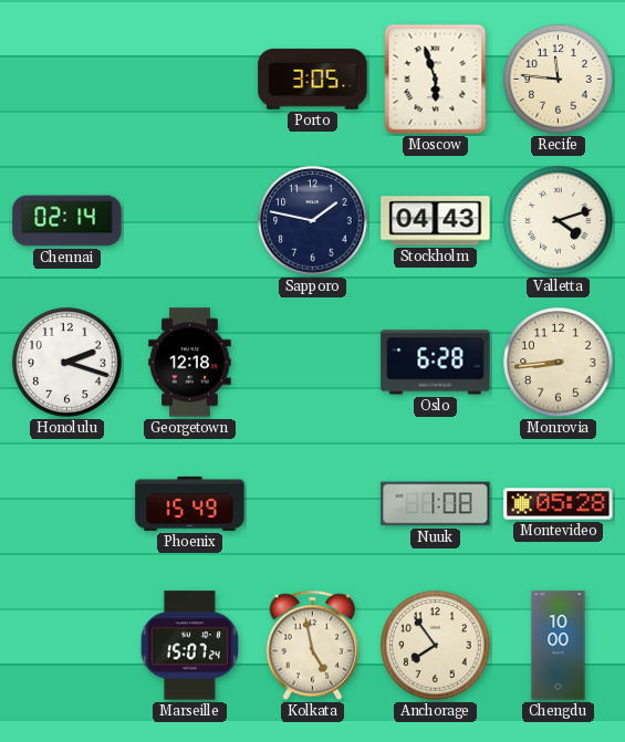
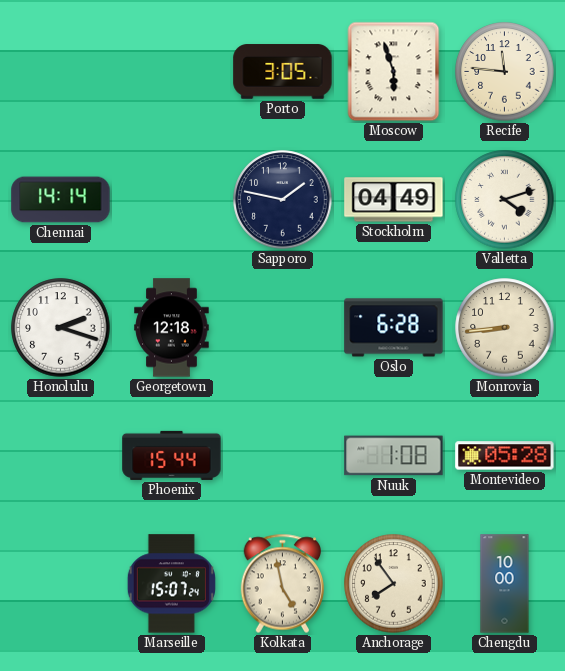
Chennai: 02:14 -> 14:14
Stockholm: 04:43 -> 04:49
Phoenix: 15:49 -> 15:44
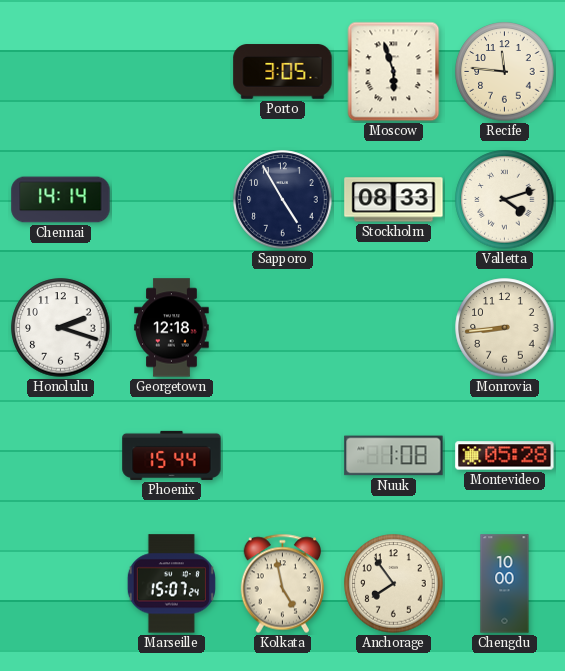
Sapporo: 1:47 -> 4:55
Stockholm: 04:49 -> 08:33
Oslo: 6:28 -> none
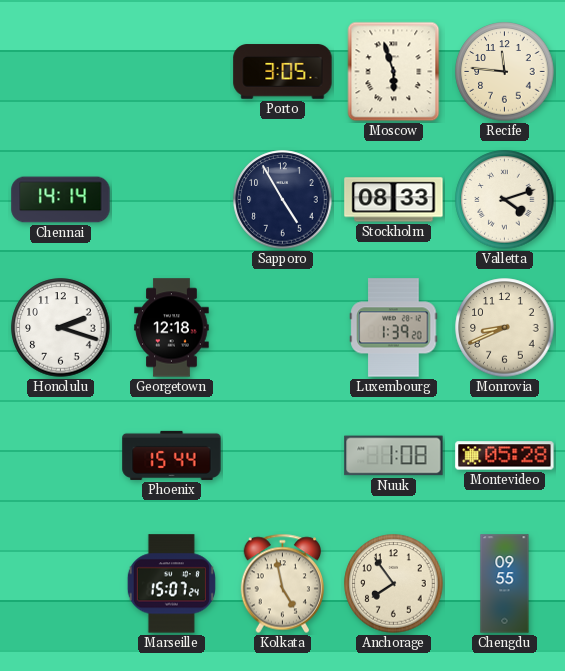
Luxembourg: none -> 1:39
Monrovia: 8:44 -> 8:41
Chengdu: 10:00 -> 09:55
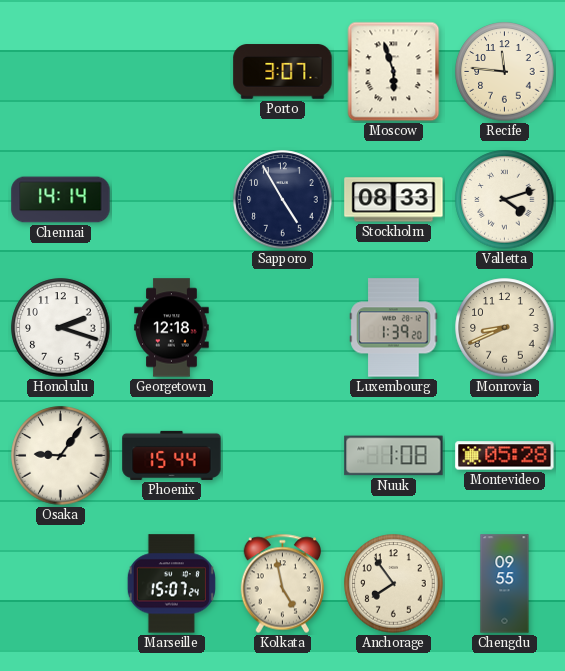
Porto: 3:05 -> 3:07
Osaka: none -> 9:06
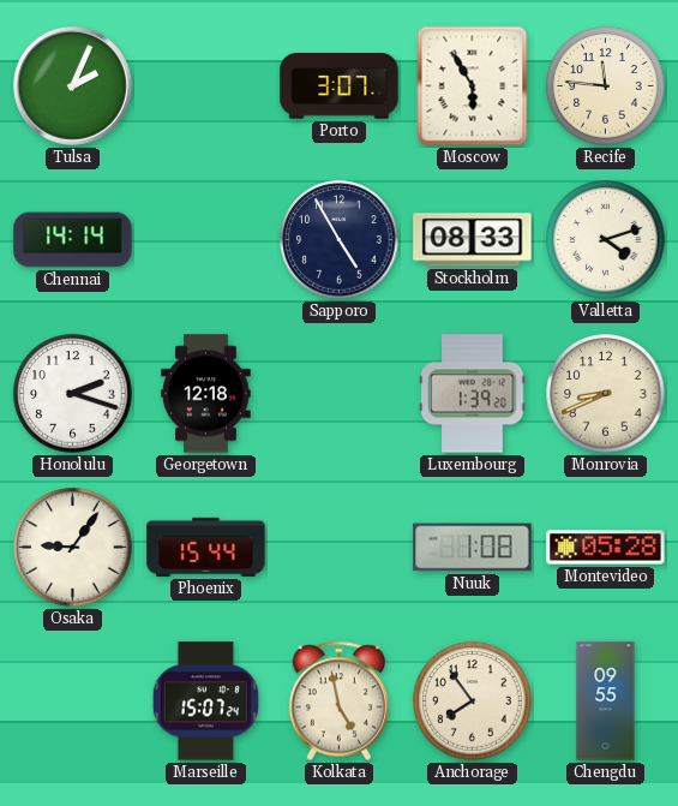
Tulsa: none -> 2:04
Moscow: 5:57 -> 5:55
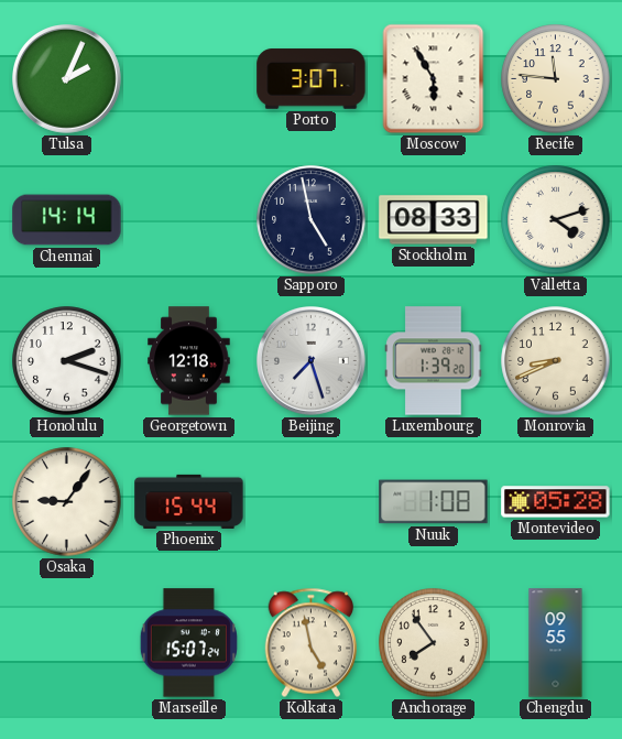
Sapporo: 4:55 -> 4:58
Beijing: none -> 7:27
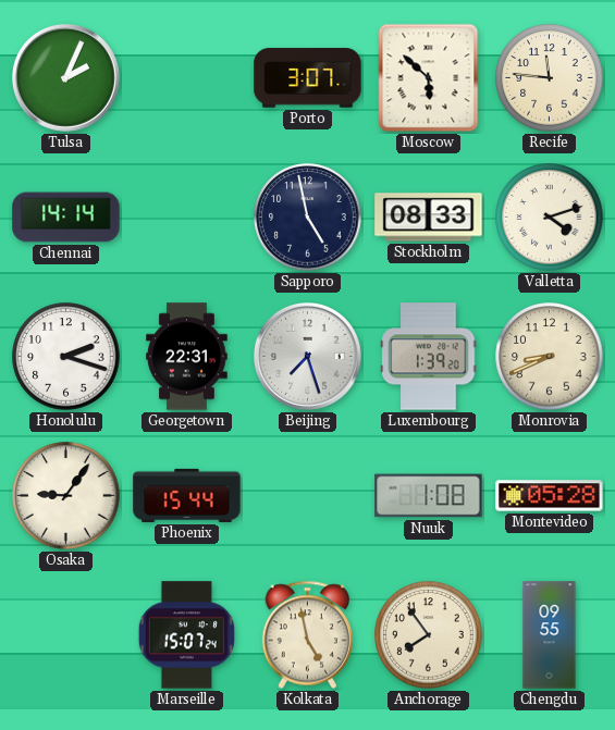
Moscow: 5:55 -> 5:52
Georgetown: 12:18 -> 22:31
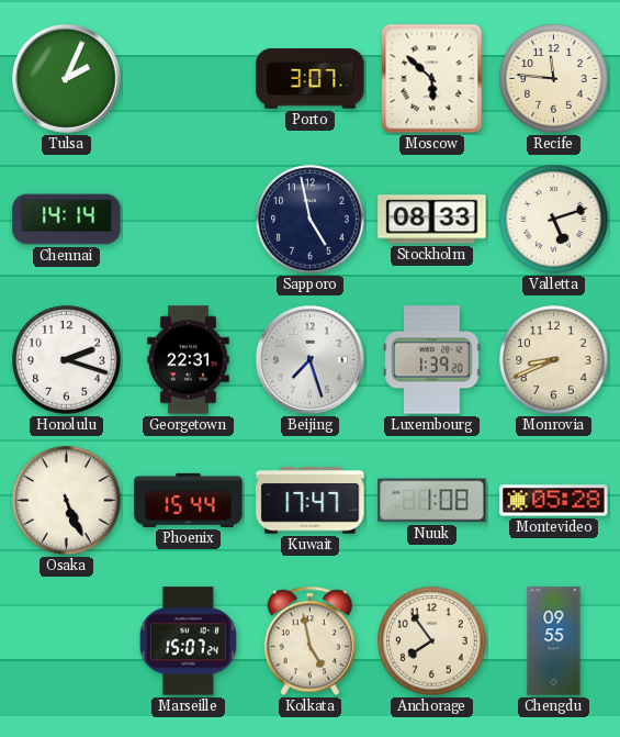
Valletta: 4:12 -> 5:12
Osaka: 9:06 -> 5:26
Kuwait: none -> 17:47
